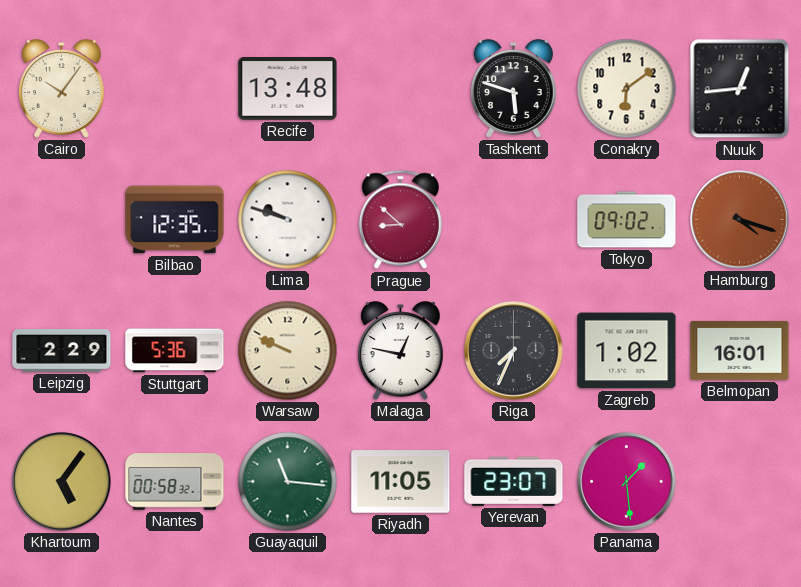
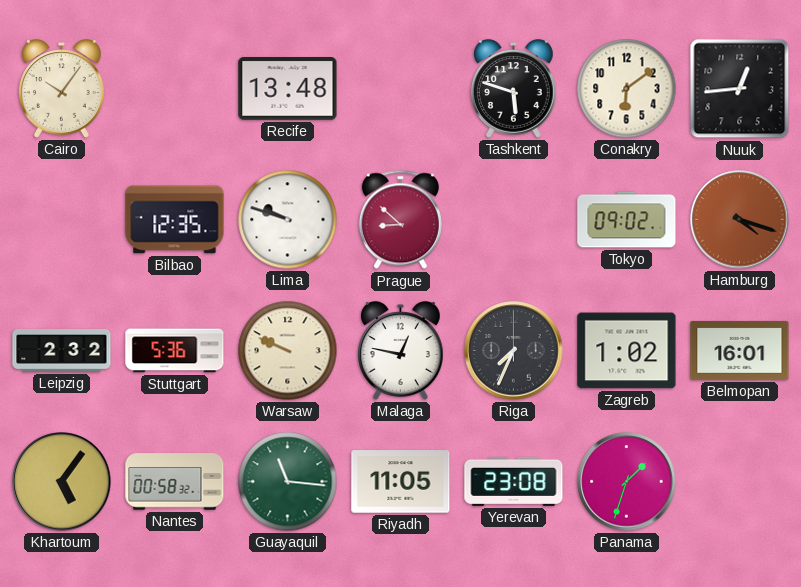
Leipzig: 2:29 -> 2:32
Yerevan: 23:07 -> 23:08
Panama: 1:29 -> 1:33
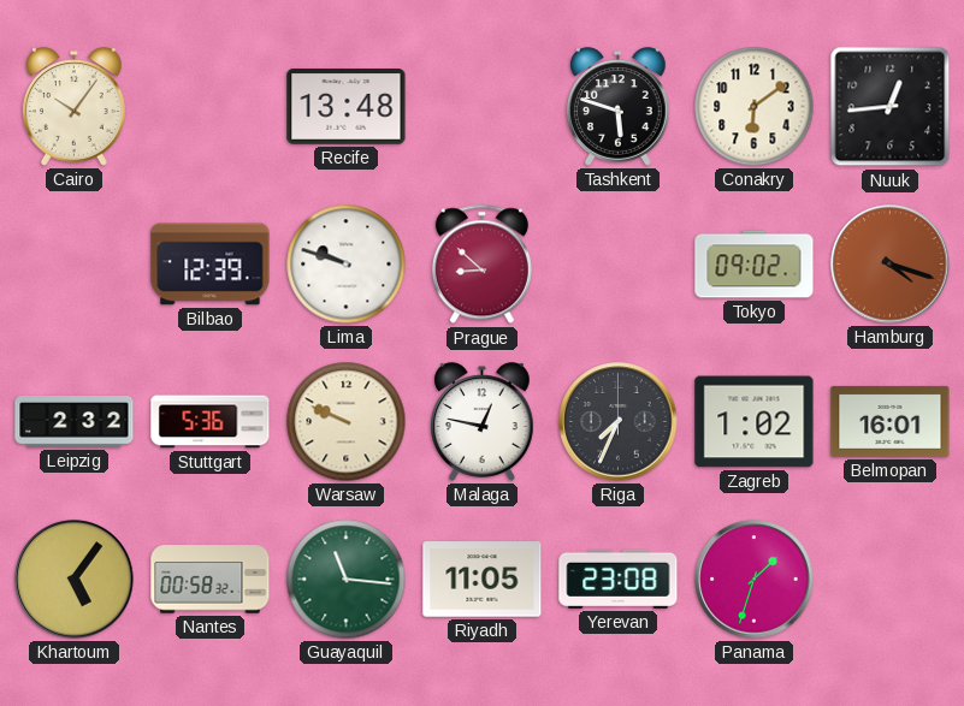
Bilbao: 12:35 -> 12:39
